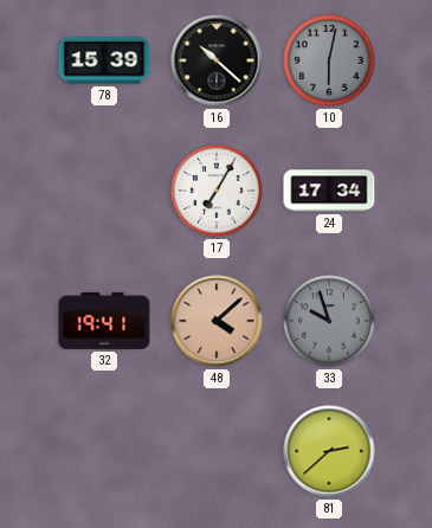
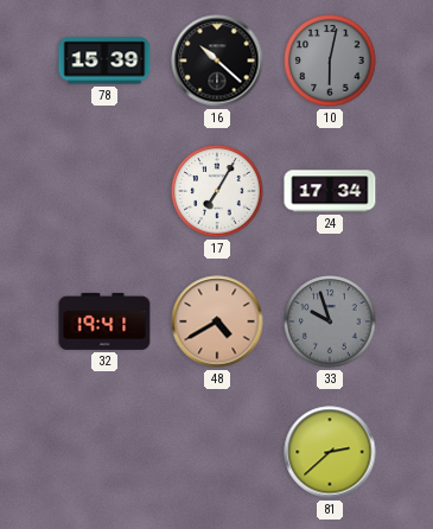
48: 4:08 -> 4:40
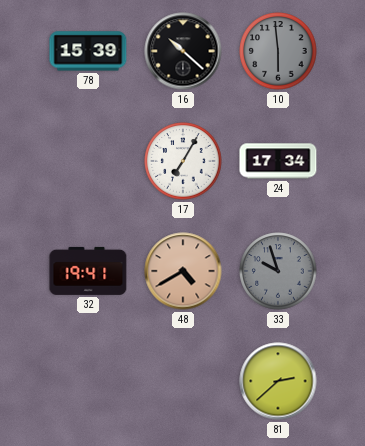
10: 6:02 -> 5:59
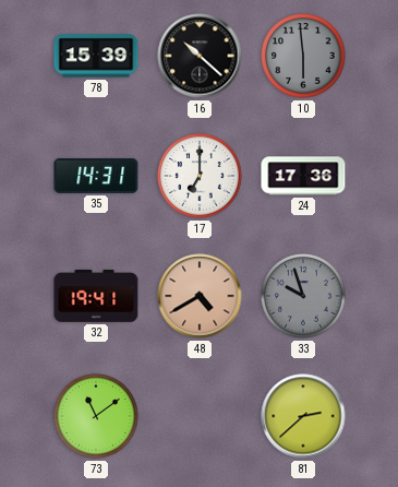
35: none -> 14:31
17: 7:05 -> 7:00
24: 17:34 -> 17:36
73: none -> 11:09
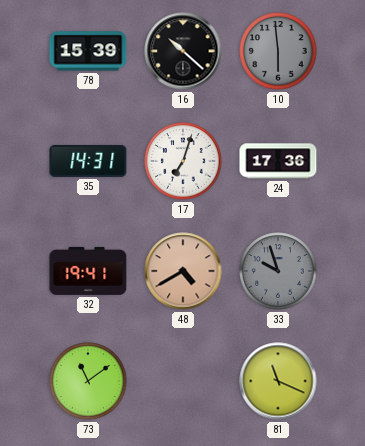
17: 7:00 -> 7:03
81: 2:38 -> 11:19
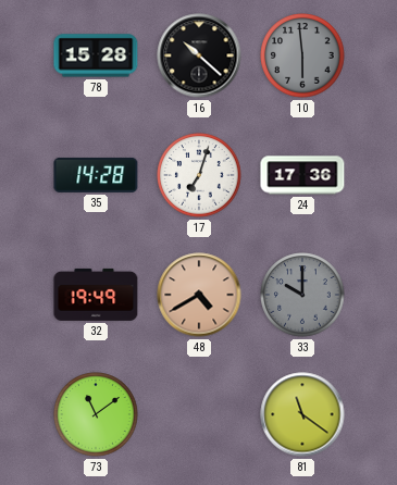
78: 15:39 -> 15:28
35: 14:31 -> 14:28
32: 19:41 -> 19:49
33: 9:57 -> 10:00
81: 11:19 -> 11:21
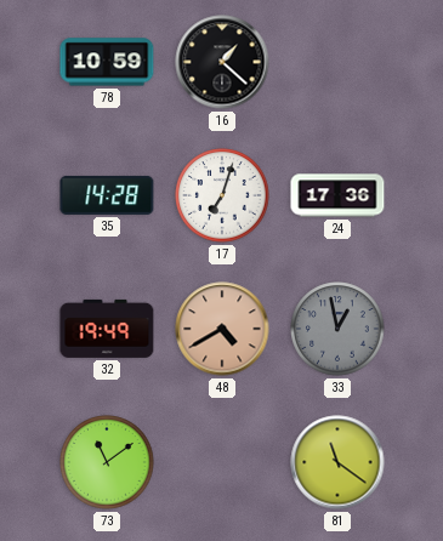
78: 15:28 -> 10:59
16: 10:22 -> 1:22
10: 5:59 -> none
33: 10:00 -> 12:58
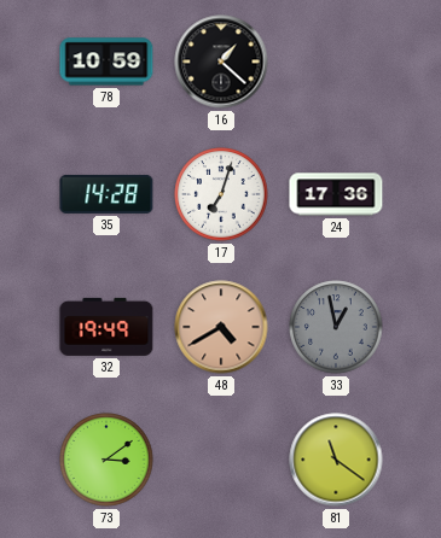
73: 11:09 -> 3:09
